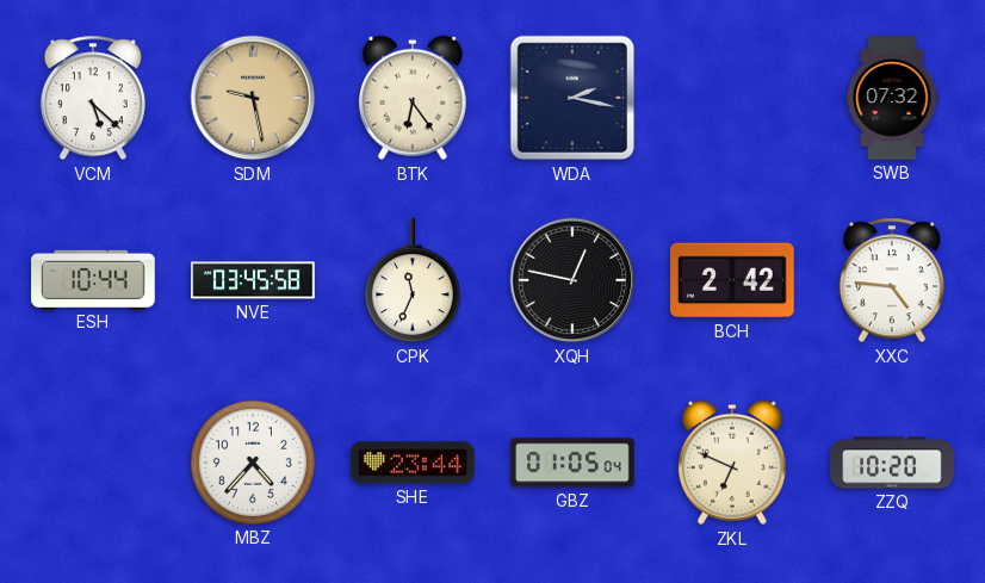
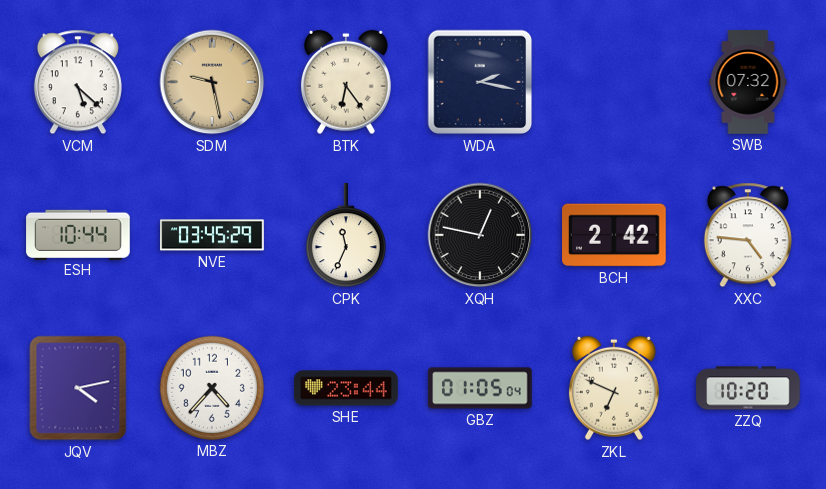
NVE: 03:45:58 -> 03:45:29
JQV: none -> 4:13
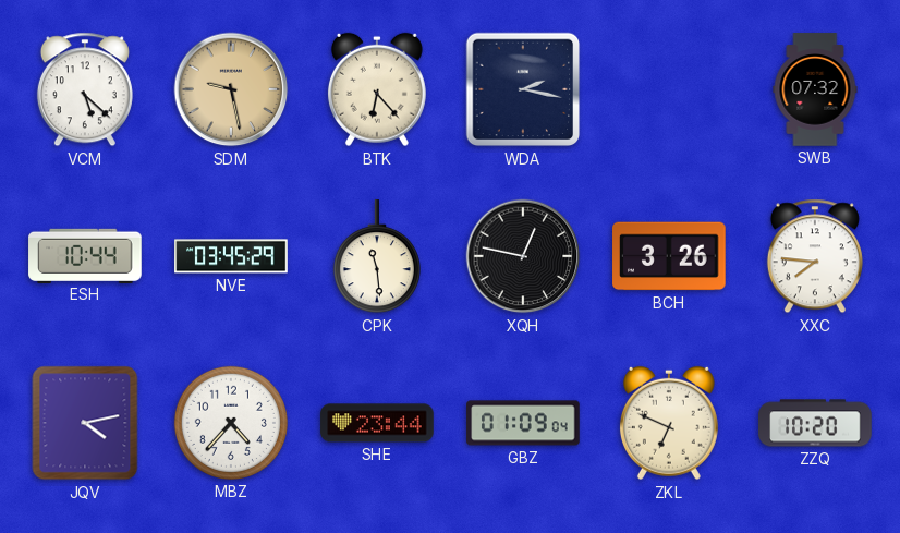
BTK: 6:24 -> 6:23
CPK: 11:34 -> 11:29
BCH: 2:42 -> 3:26
XXC: 4:46 -> 7:46
GBZ: 01:05 -> 01:09
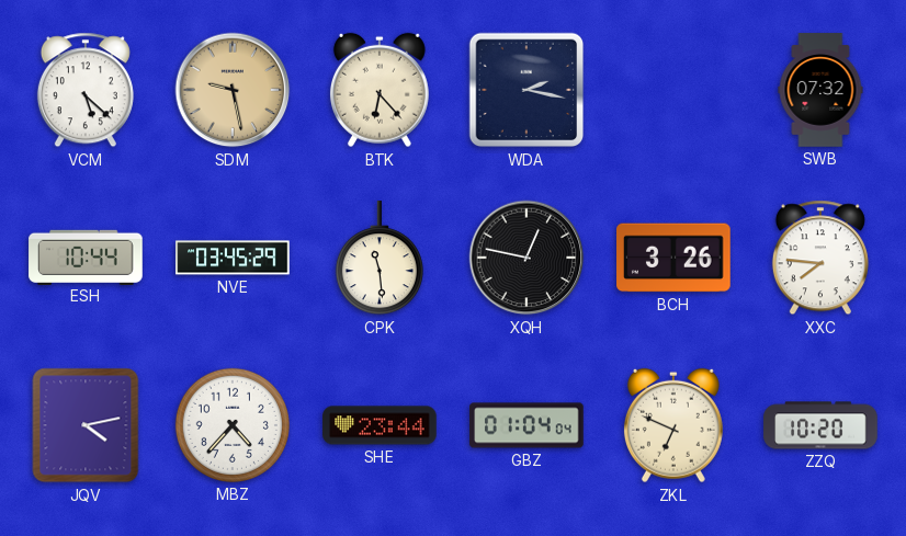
GBZ: 01:09 -> 01:04
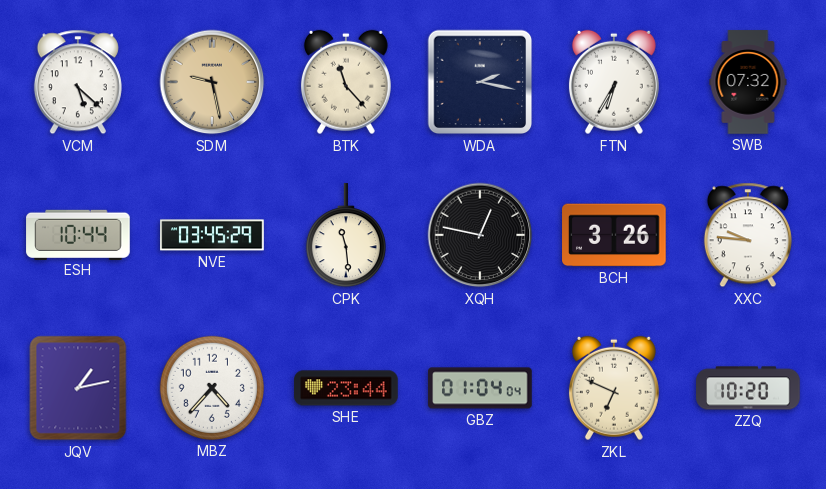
BTK: 6:23 -> 11:23
FTN: none -> 6:35
XXC: 7:46 -> 9:46
JQV: 4:13 -> 1:13
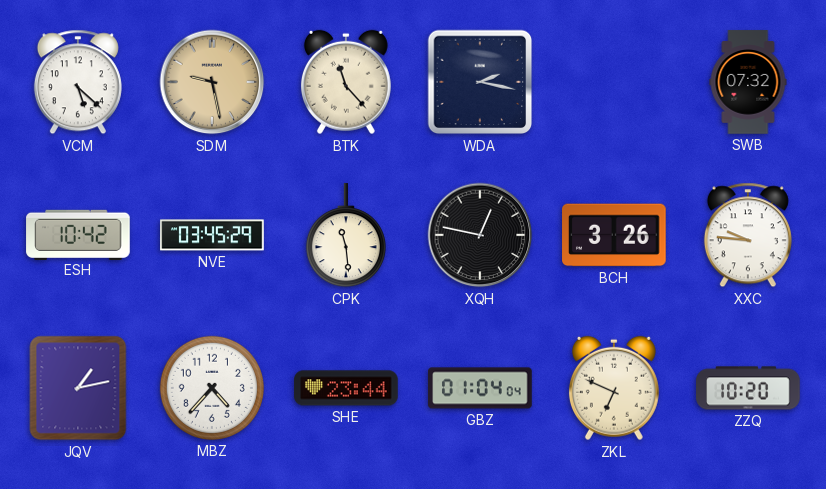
FTN: 6:35 -> none
ESH: 10:44 -> 10:42
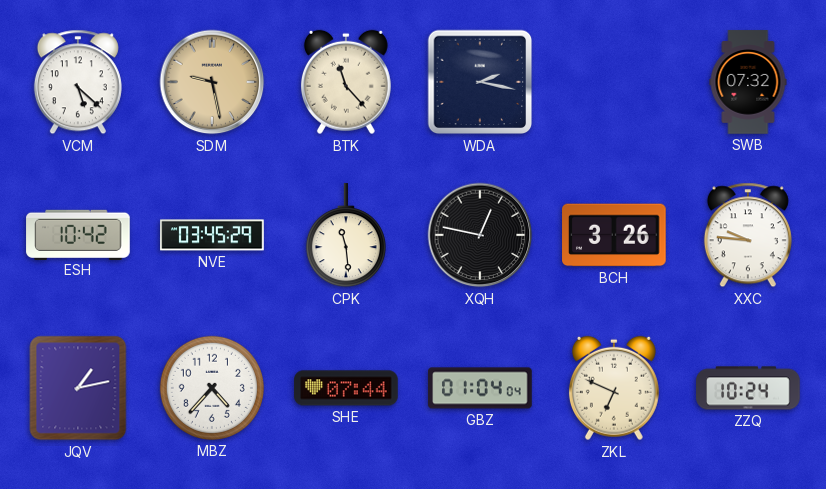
SHE: 23:44 -> 07:44
ZZQ: 10:20 -> 10:24
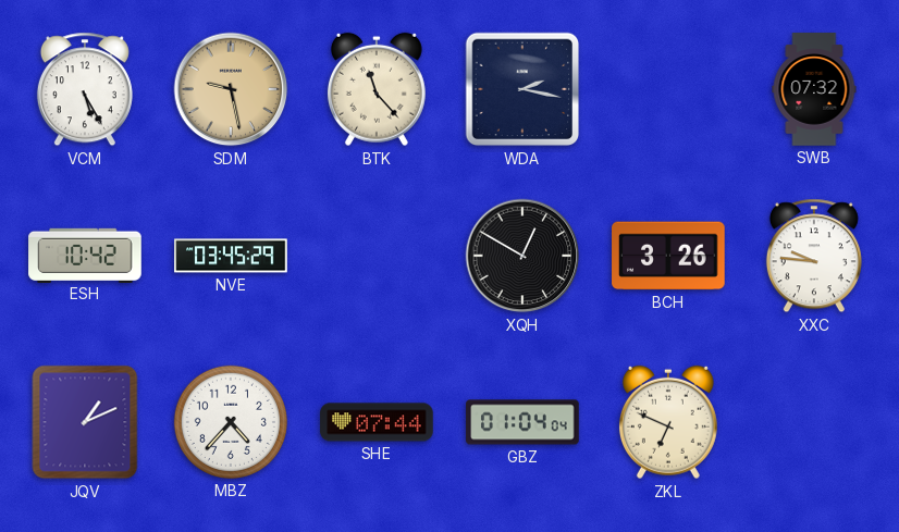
VCM: 5:22 -> 5:25
CPK: 11:29 -> none
XQH: 12:47 -> 12:50
JQV: 1:13 -> 1:11
ZZQ: 10:24 -> none
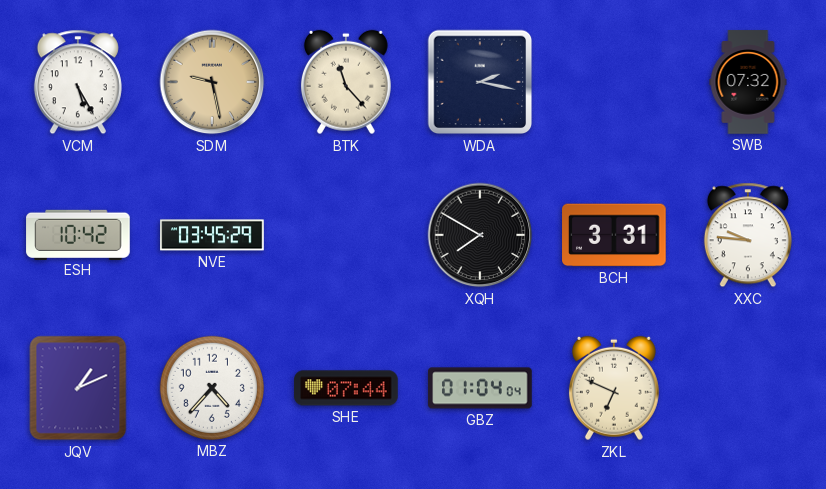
XQH: 12:50 -> 7:50
BCH: 3:26 -> 3:31
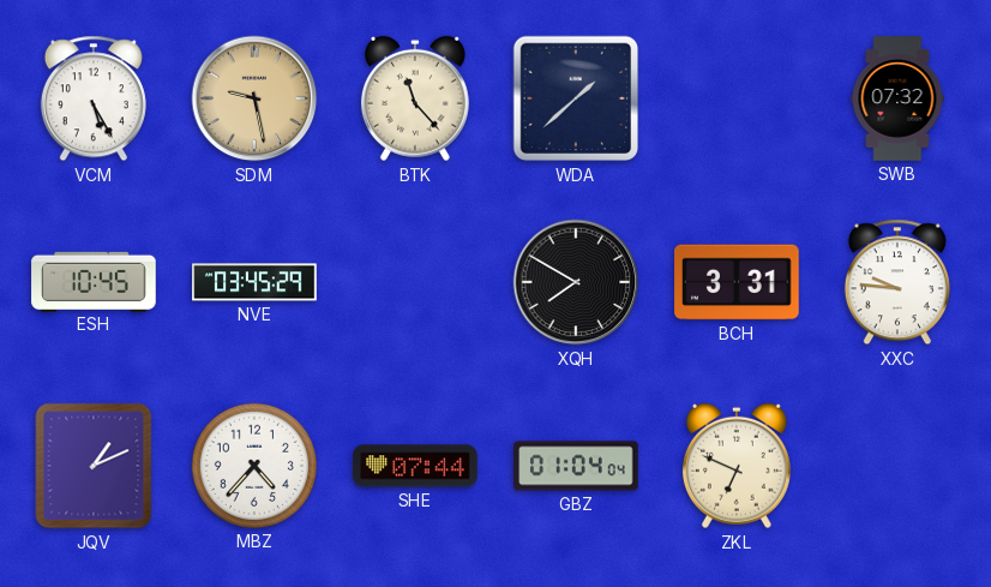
WDA: 2:17 -> 1:38
ESH: 10:42 -> 10:45
